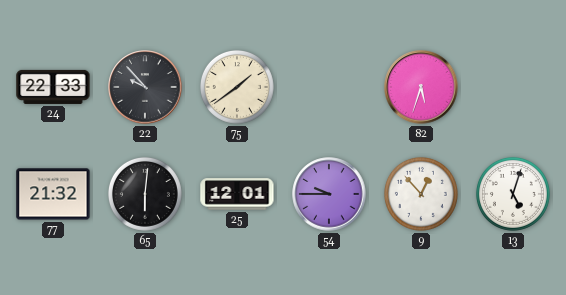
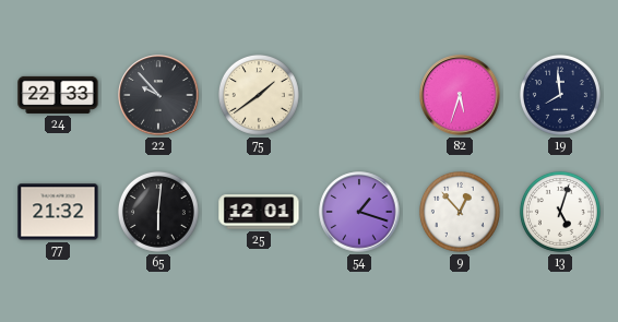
19: none -> 7:59
54: 9:45 -> 1:18
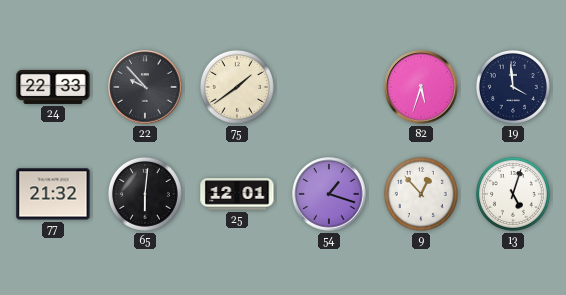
19: 7:59 -> 3:59
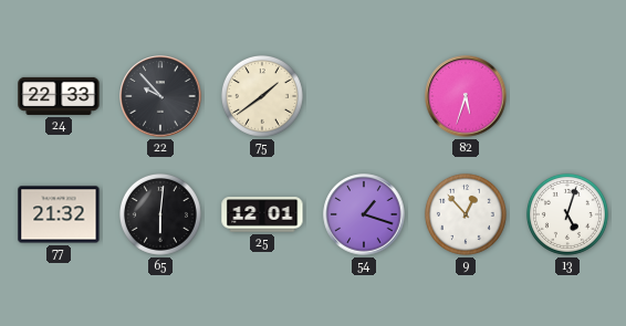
19: 3:59 -> none
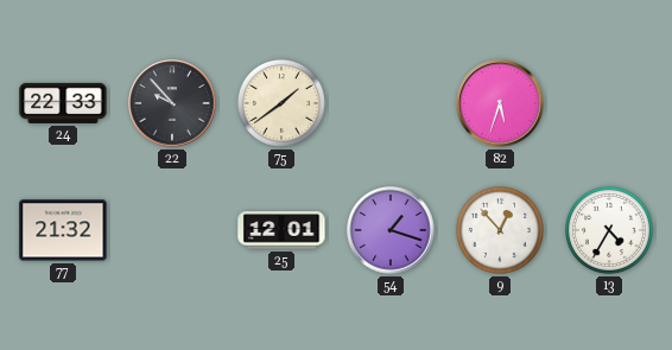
65: 6:01 -> none
13: 5:03 -> 4:35
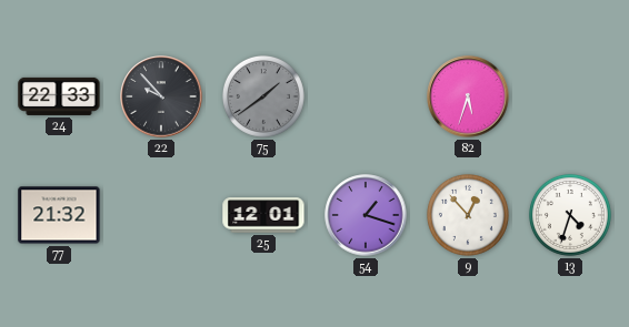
75 dial: cream -> grey
13: 4:35 -> 4:33
